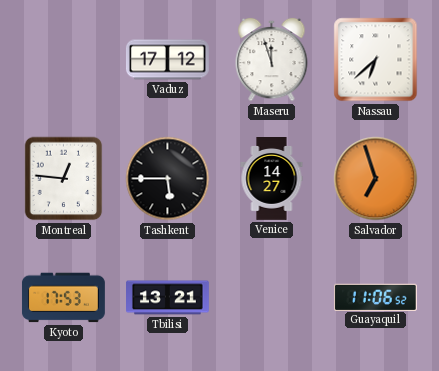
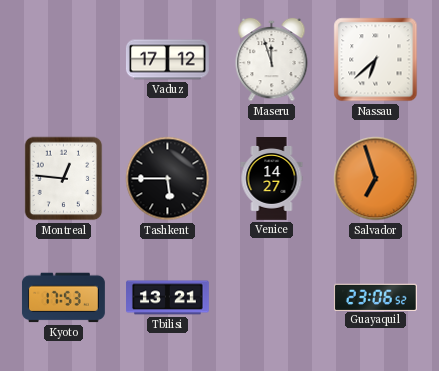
Guayaquil: 11:06 -> 23:06
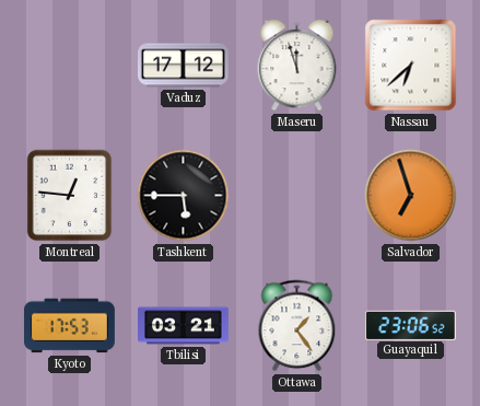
Venice: 14:27 -> none
Tbilisi: 13:21 -> 03:21
Ottawa: none -> 1:24
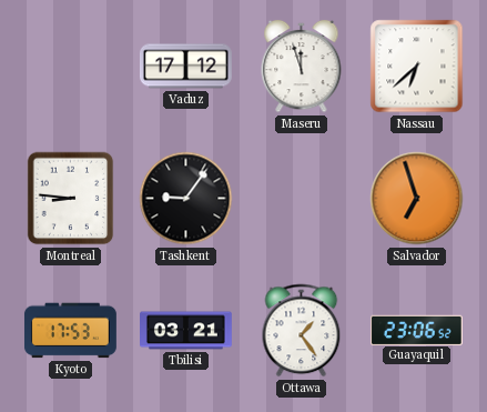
Montreal: 12:46 -> 8:46
Tashkent: 5:45 -> 9:06
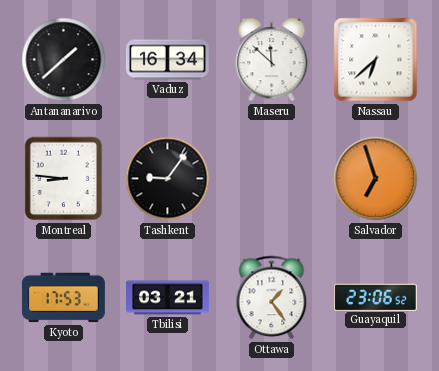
Antananarivo: none -> 1:38
Vaduz: 17:12 -> 16:34
Maseru: 11:57 -> 11:52
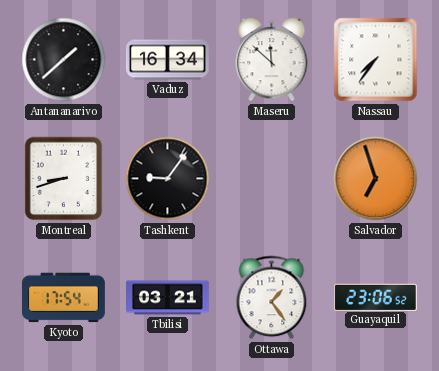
Nassau: 6:38 -> 7:36
Montreal: 8:46 -> 8:42
Kyoto: 17:53 -> 17:54
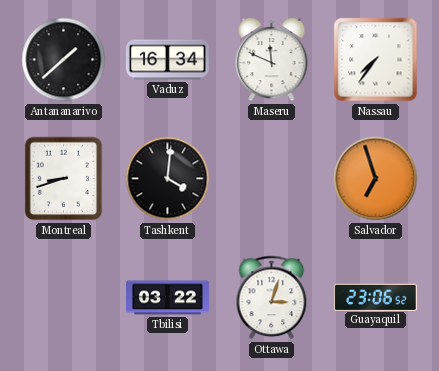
Maseru: 11:52 -> 11:49
Tashkent: 9:06 -> 4:01
Kyoto: 17:54 -> none
Tbilisi: 03:21 -> 03:22
Ottawa: 1:24 -> 3:03
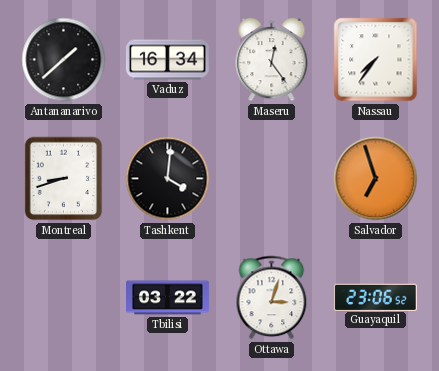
Maseru: 11:49 -> 12:24
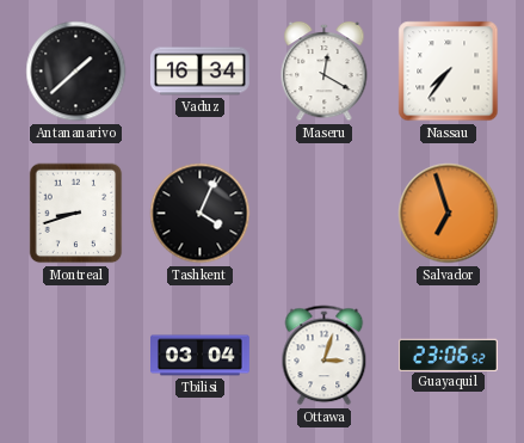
Maseru: 12:24 -> 12:20
Tashkent: 4:01 -> 4:04
Tbilisi: 03:22 -> 03:04
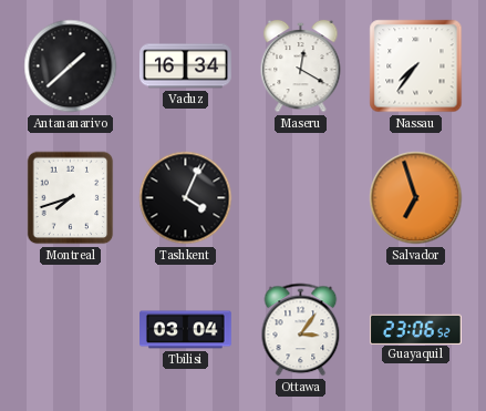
Montreal: 8:42 -> 7:42
Ottawa: 3:03 -> 3:06
